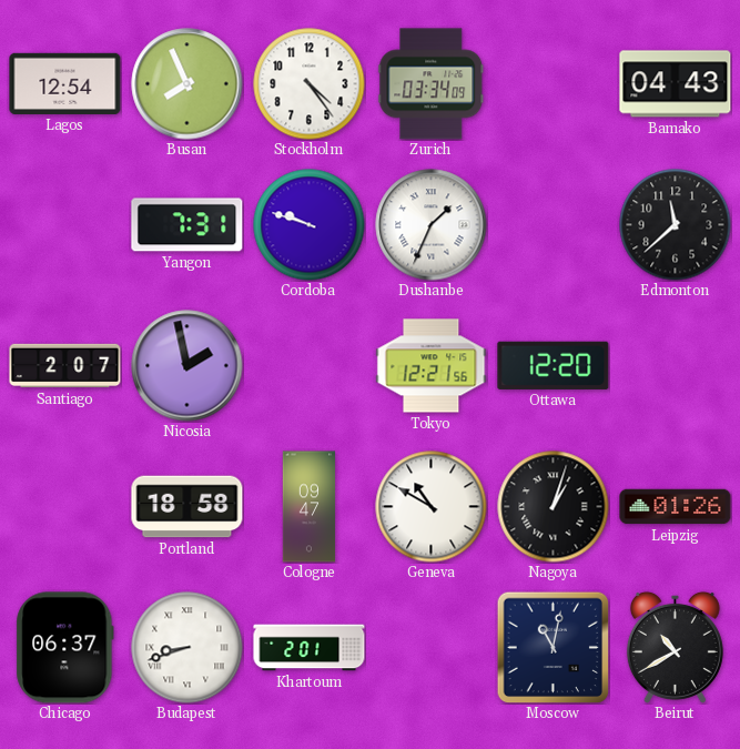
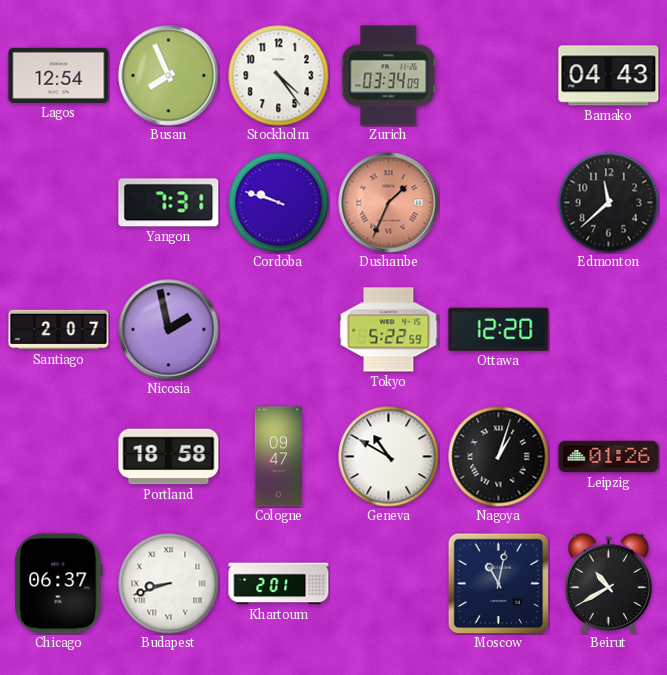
Dushanbe dial: white -> salmon
Tokyo: 12:21 -> 5:22
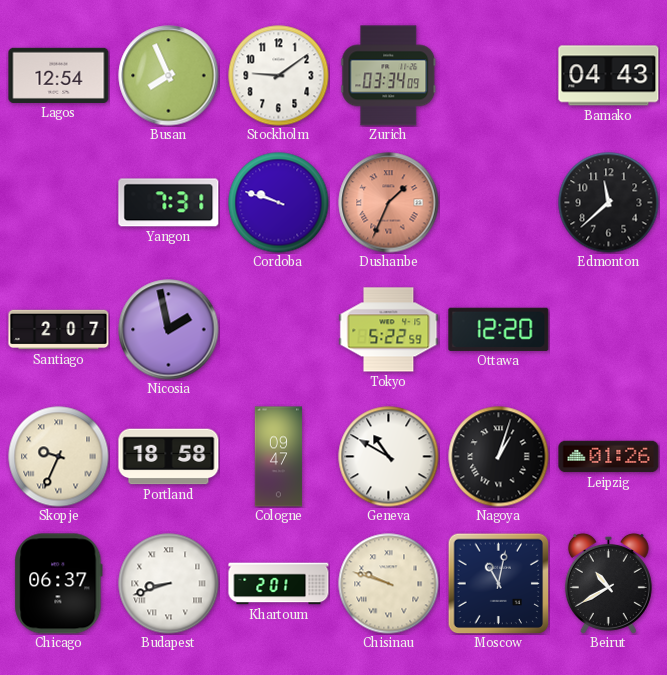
Stockholm: 4:24 -> 9:09
Skopje: none -> 9:34
Chisinau: none -> 9:48
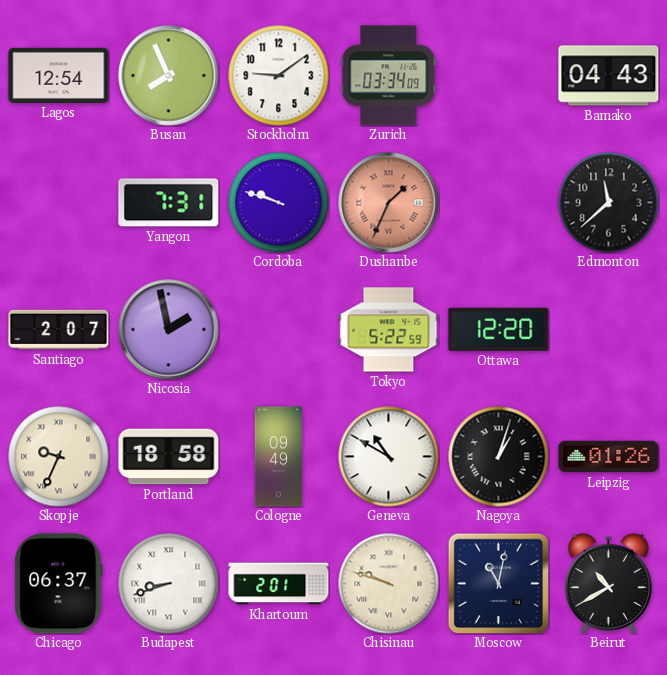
Cologne: 09:47 -> 09:49
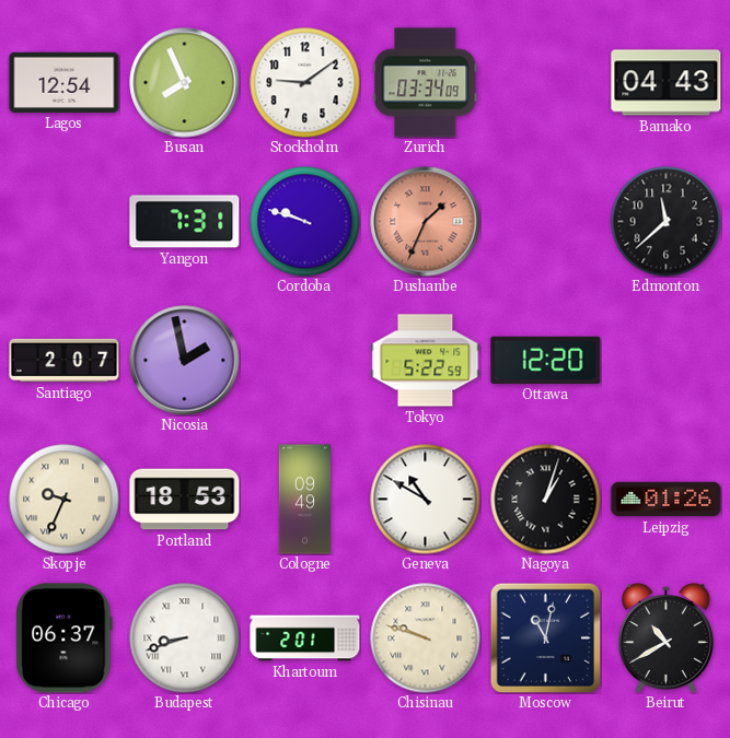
Portland: 18:58 -> 18:53
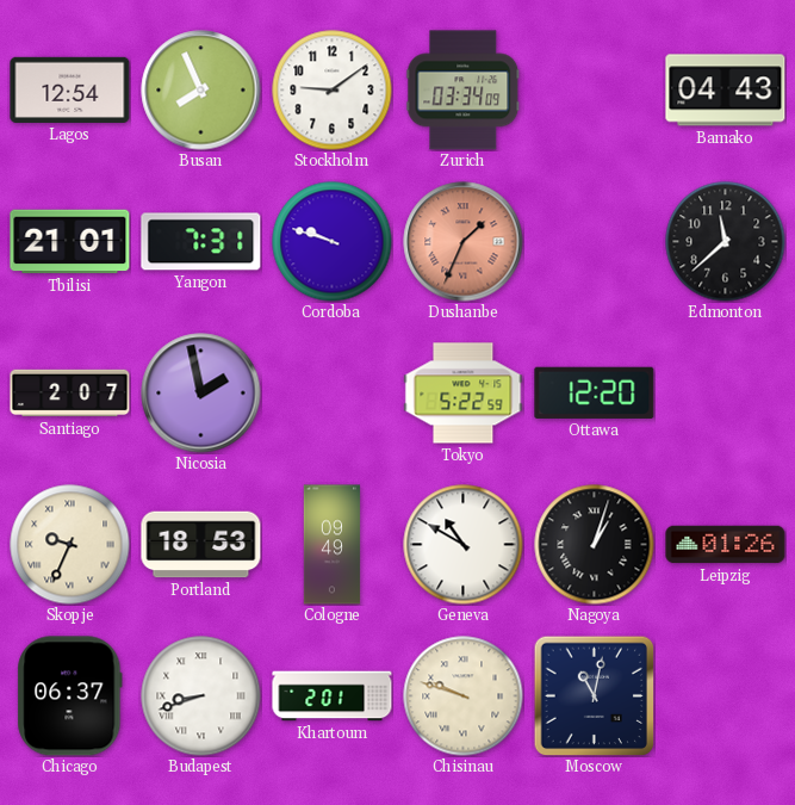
Tbilisi: none -> 21:01
Beirut: 10:40 -> none
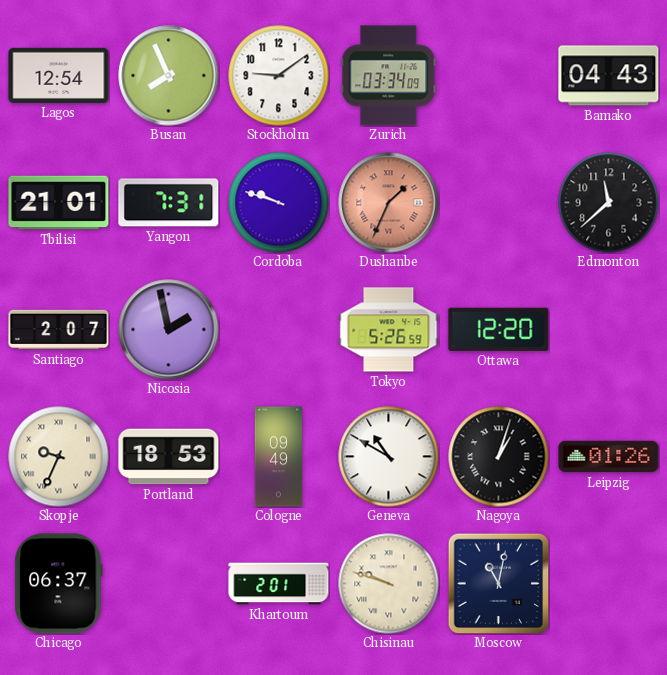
Tokyo: 5:22 -> 5:26
Budapest: 8:42 -> none
